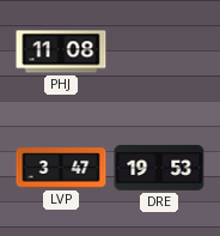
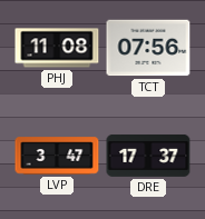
TCT: none -> 07:56
DRE: 19:53 -> 17:37
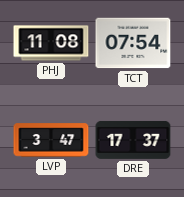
TCT: 07:56 -> 07:54
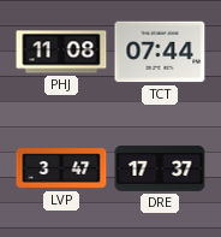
TCT: 07:54 -> 07:44
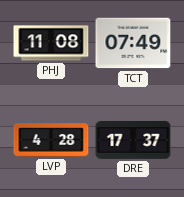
TCT: 07:44 -> 07:49
LVP: 3:47 -> 4:28
